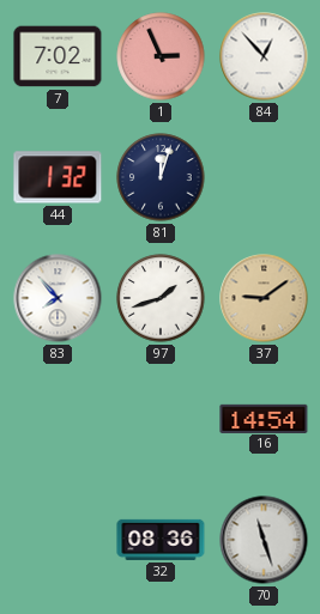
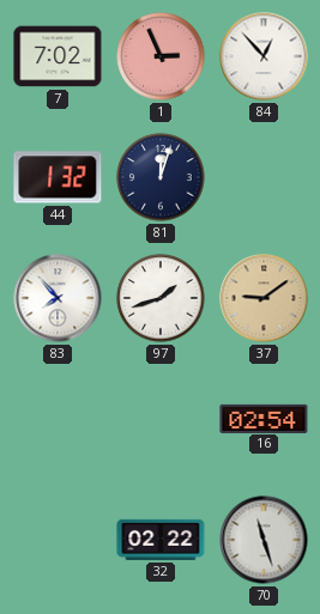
16: 14:54 -> 02:54
32: 08:36 -> 02:22
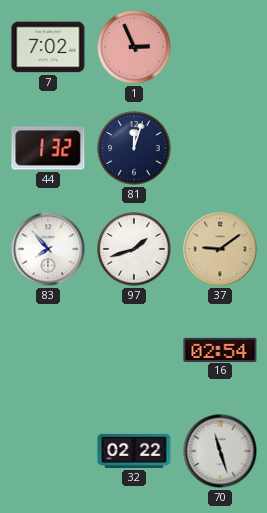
84: 12:53 -> none
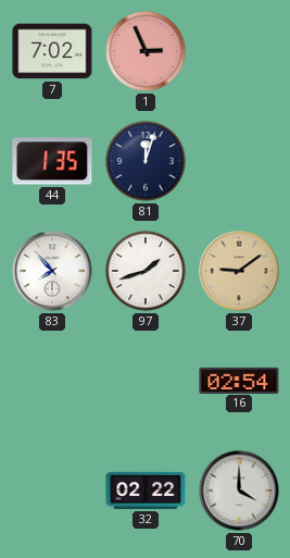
44: 1:32 -> 1:35
70: 11:27 -> 4:00
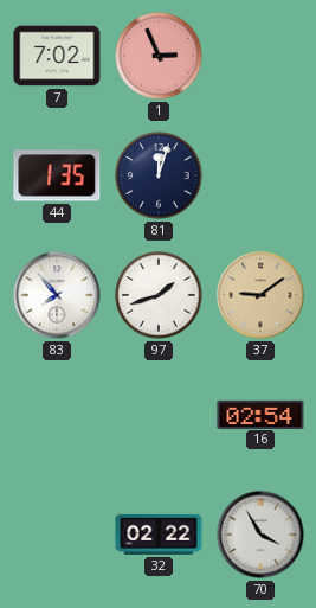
70: 4:00 -> 3:55
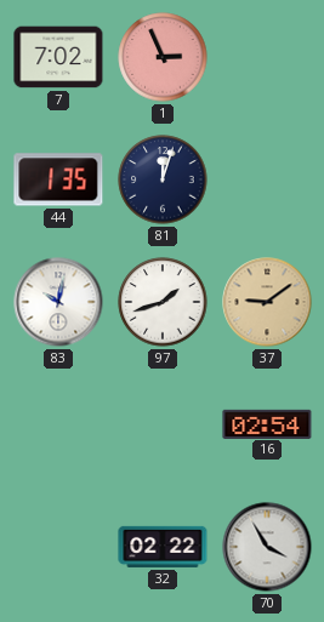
83: 7:53 -> 10:02
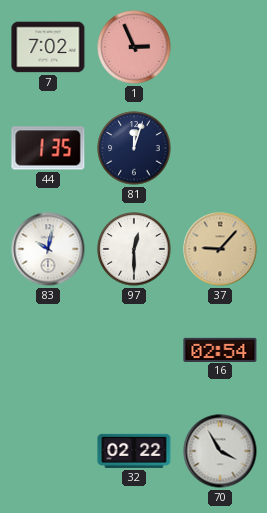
97: 1:42 -> 12:30
37: 9:09 -> 9:07
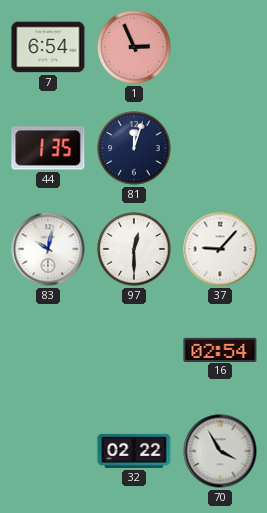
7: 7:02 -> 6:54
37 dial: champagne -> white
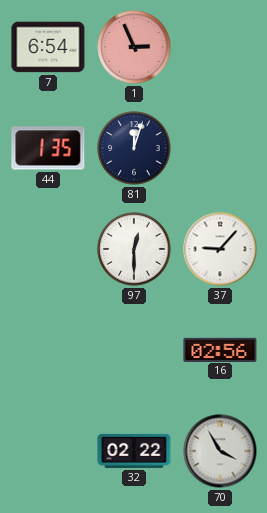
83: 10:02 -> none
16: 02:54 -> 02:56
